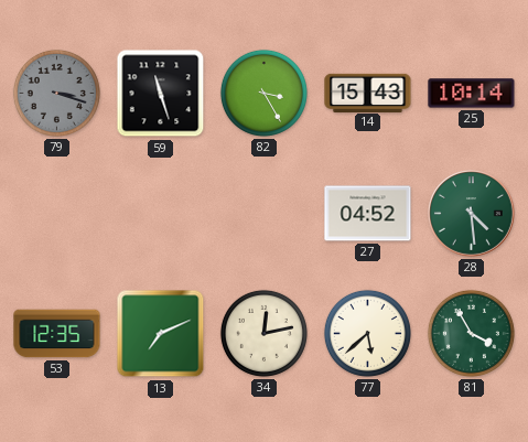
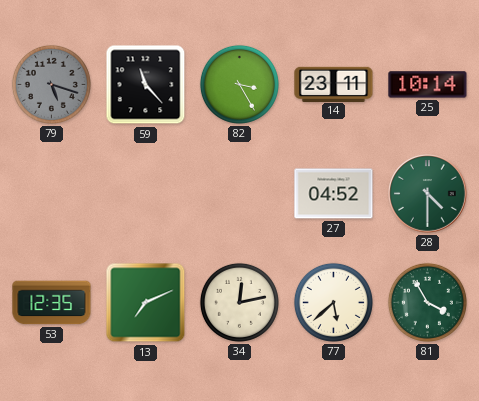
79: 3:18 -> 5:18
59: 11:27 -> 11:23
14: 15:43 -> 23:11
28: 4:29 -> 4:30
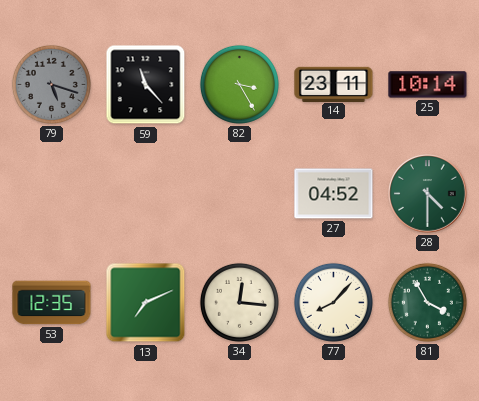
34: 12:13 -> 12:16
77: 5:38 -> 8:07
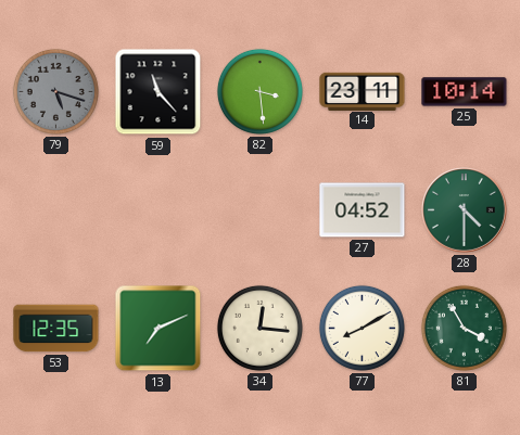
82: 3:25 -> 3:29
77: 8:07 -> 8:10
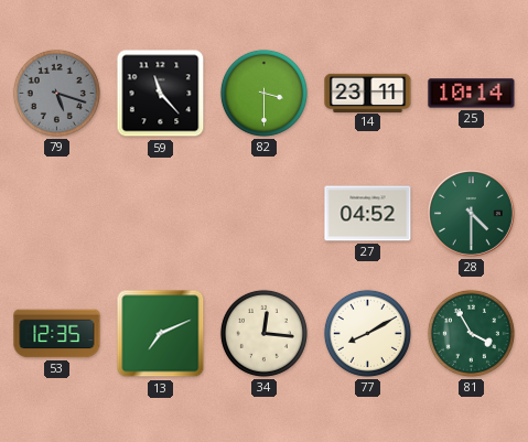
82: 3:29 -> 3:30
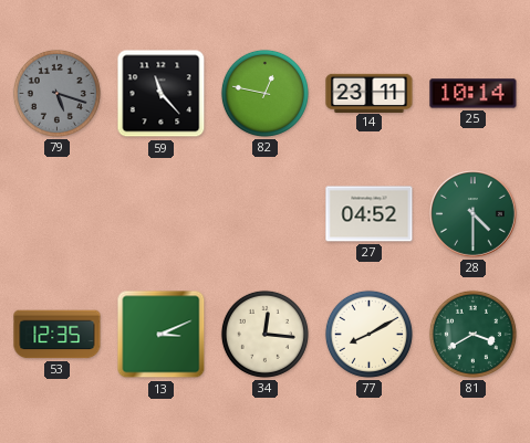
82: 3:30 -> 12:47
13: 7:11 -> 3:11
81: 3:55 -> 3:40
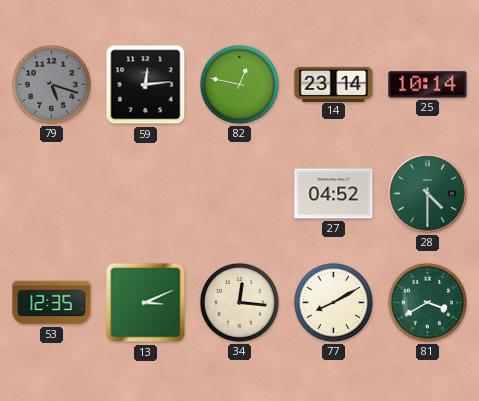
59: 11:23 -> 12:14
14: 23:11 -> 23:14
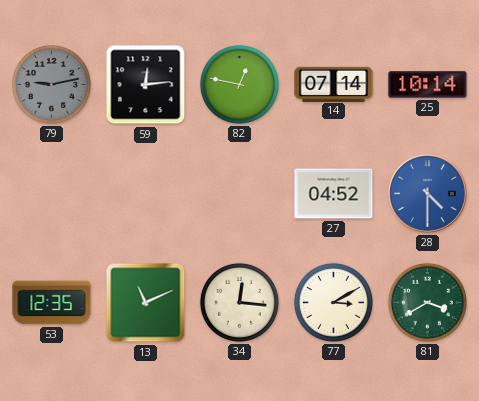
79: 5:18 -> 9:13
14: 23:14 -> 07:14
28 dial: green -> blue
13: 3:11 -> 11:11
77: 8:10 -> 3:10
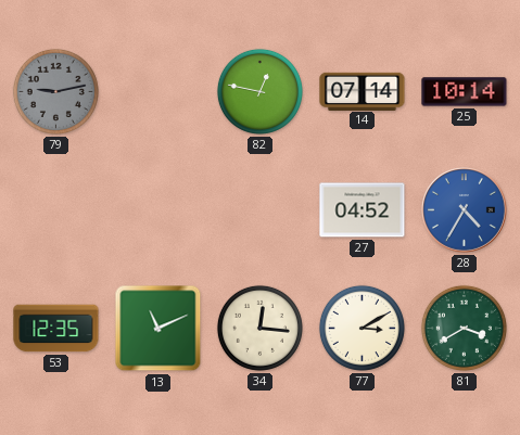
59: 12:14 -> none
28: 4:30 -> 4:35
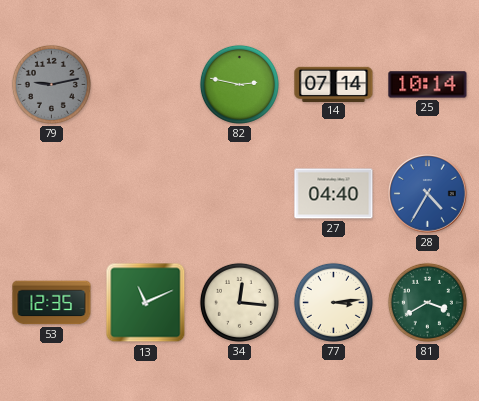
82: 12:47 -> 2:47
27: 04:52 -> 04:40
77: 3:10 -> 3:14
